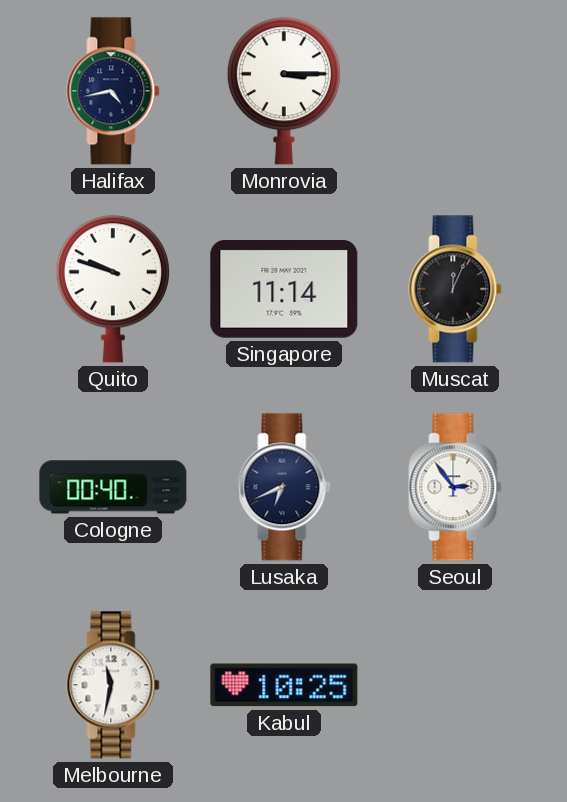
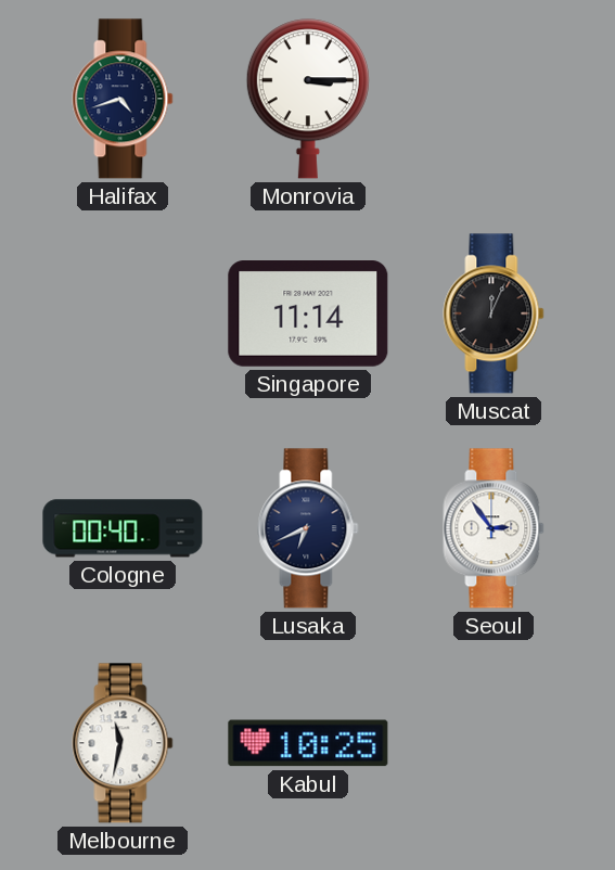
Halifax: 4:43 -> 4:42
Quito: 9:48 -> none
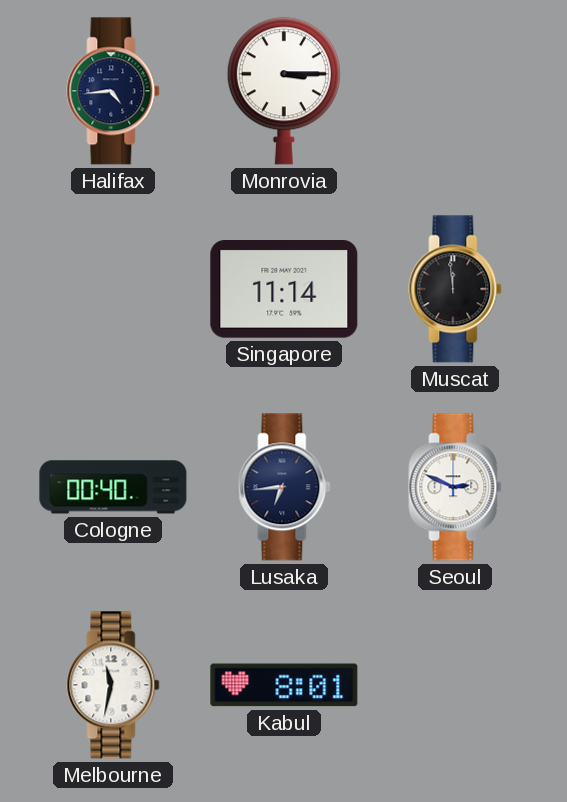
Halifax: 4:42 -> 4:44
Muscat: 12:04 -> 11:59
Lusaka: 6:41 -> 6:44
Seoul: 2:54 -> 2:49
Kabul: 10:25 -> 8:01
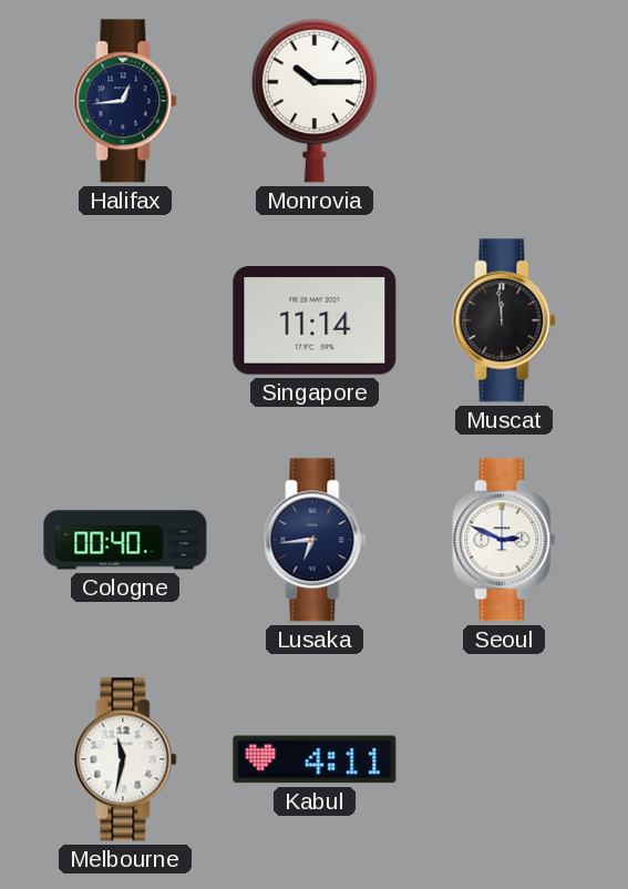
Halifax: 4:44 -> 12:44
Monrovia: 3:15 -> 10:15
Kabul: 8:01 -> 4:11
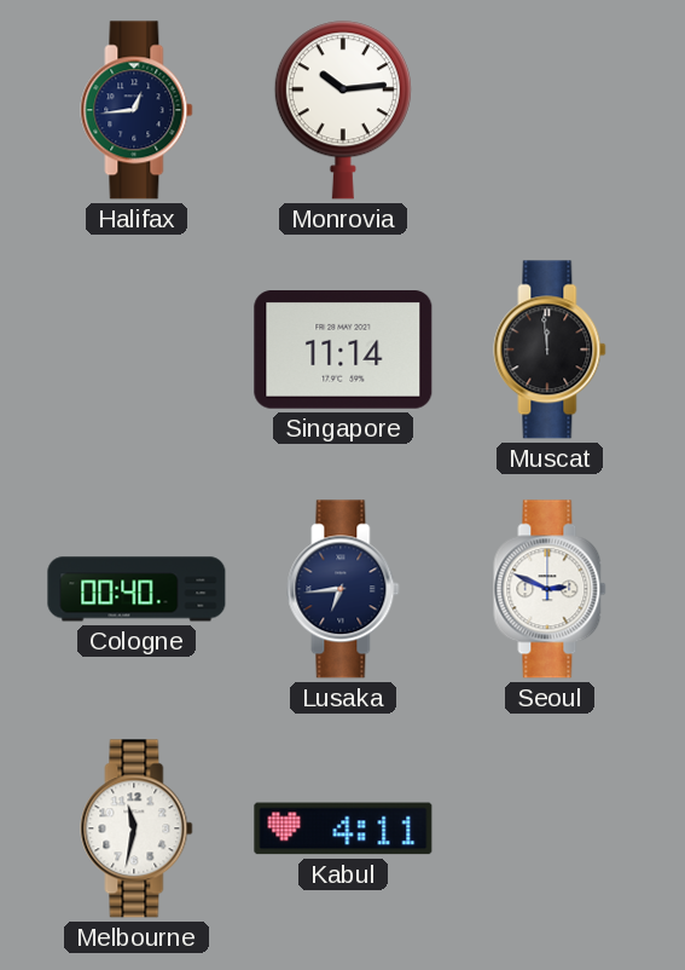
Monrovia: 10:15 -> 10:14
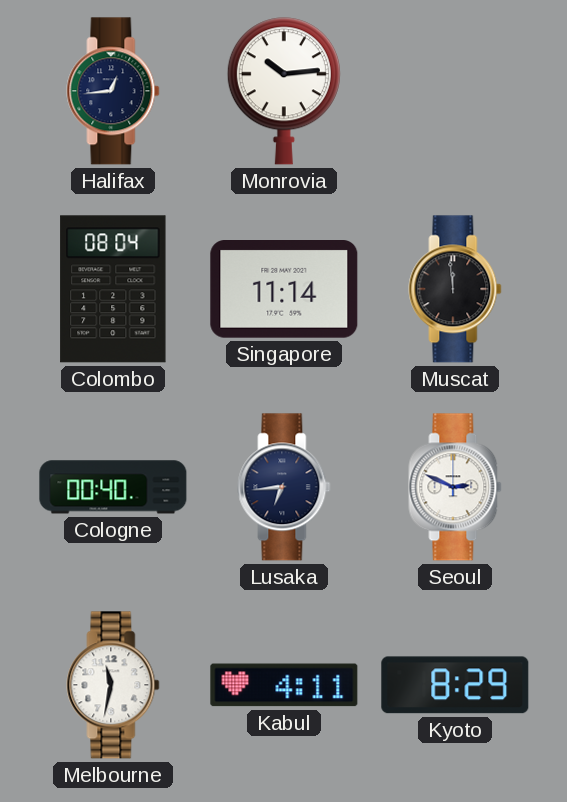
Colombo: none -> 08:04
Kyoto: none -> 8:29
